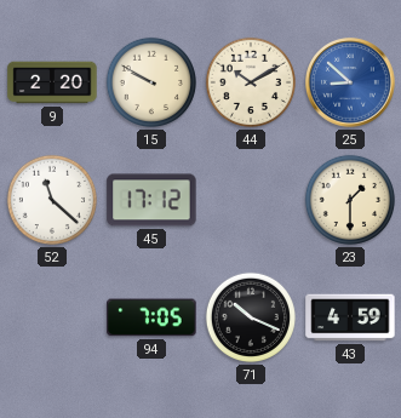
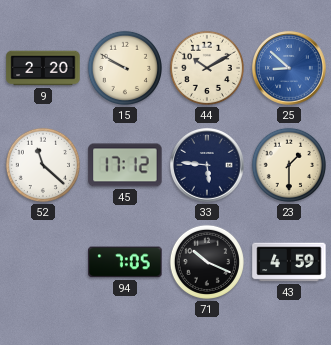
33: none -> 5:46
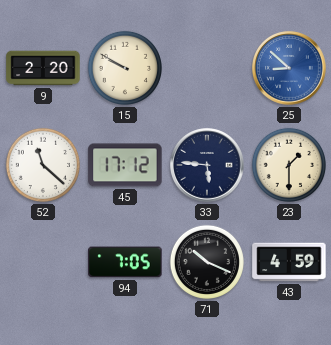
44: 10:10 -> none
